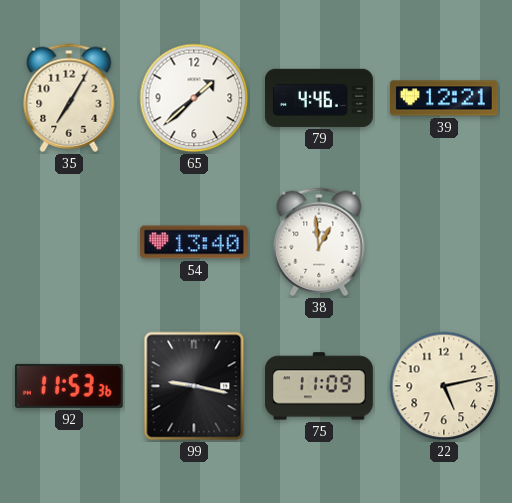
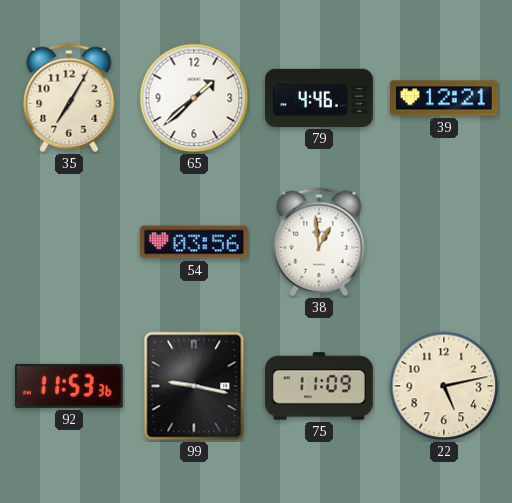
54: 13:40 -> 03:56
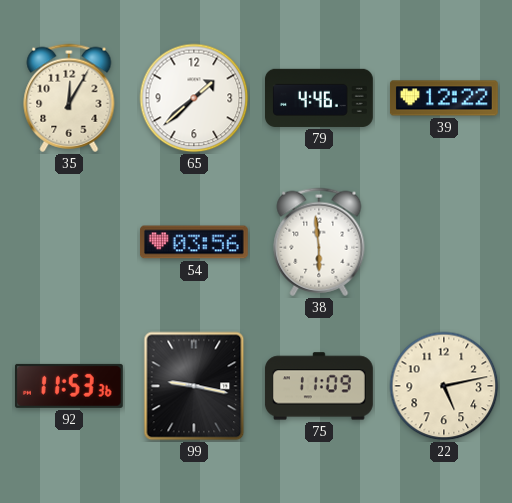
35: 7:05 -> 12:05
39: 12:21 -> 12:22
38: 12:59 -> 5:59
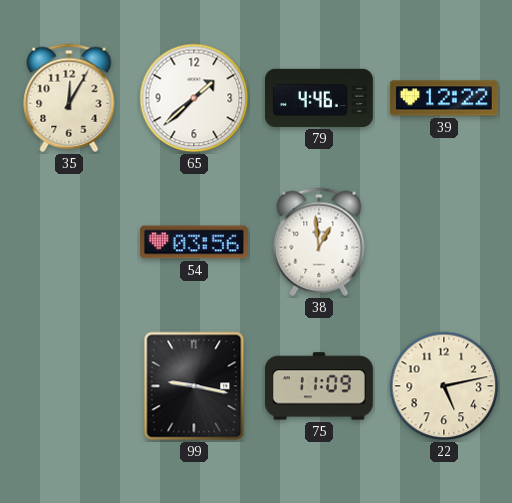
38: 5:59 -> 12:59
92: 11:53 -> none
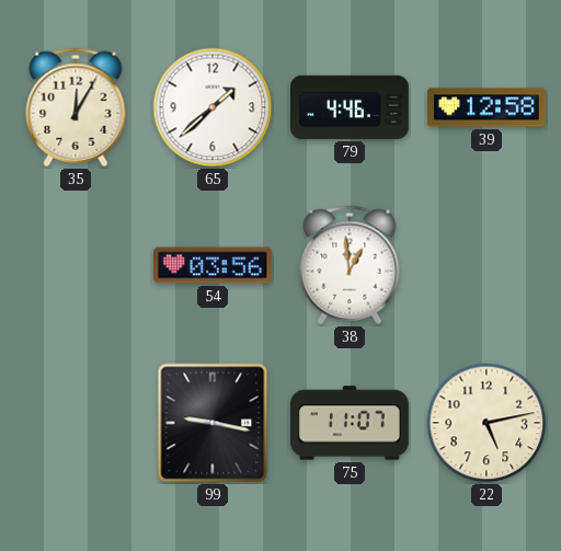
39: 12:22 -> 12:58
75: 11:09 -> 11:07
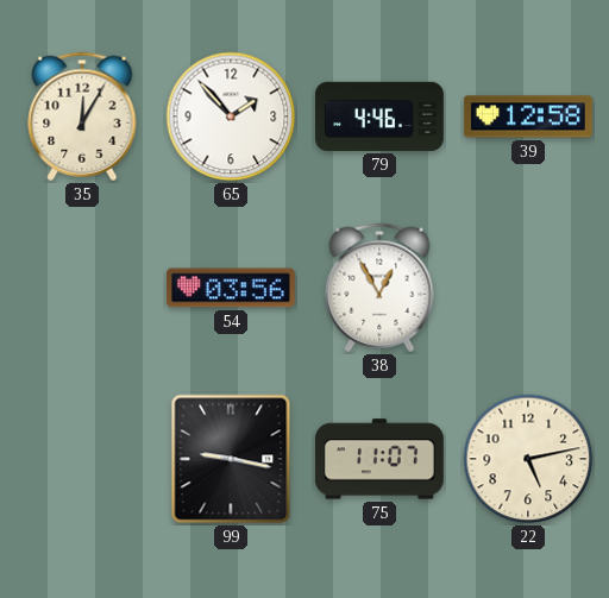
65: 1:38 -> 1:53
38: 12:59 -> 12:55
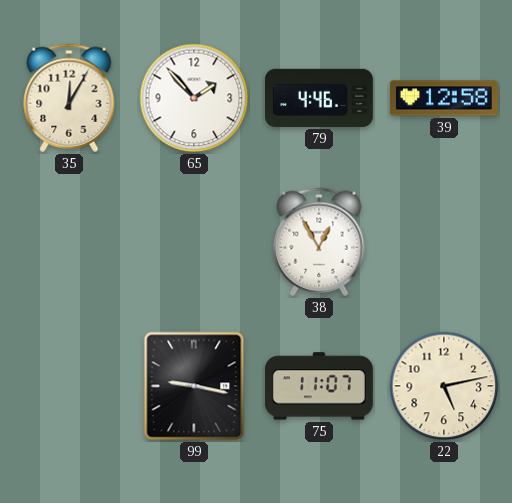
54: 03:56 -> none
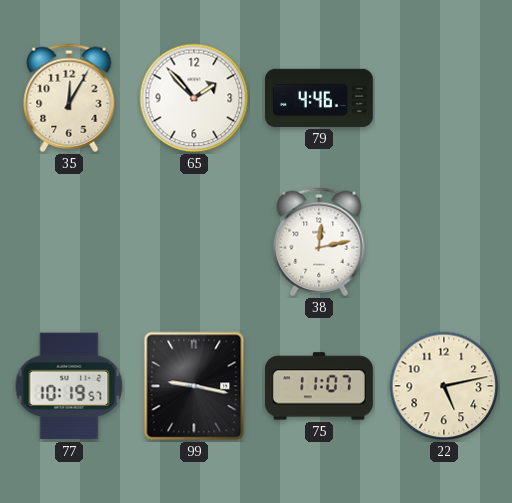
39: 12:58 -> none
38: 12:55 -> 12:13
77: none -> 10:19
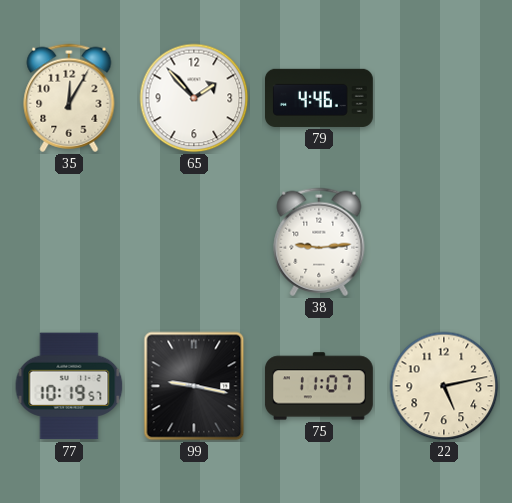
38: 12:13 -> 9:14
